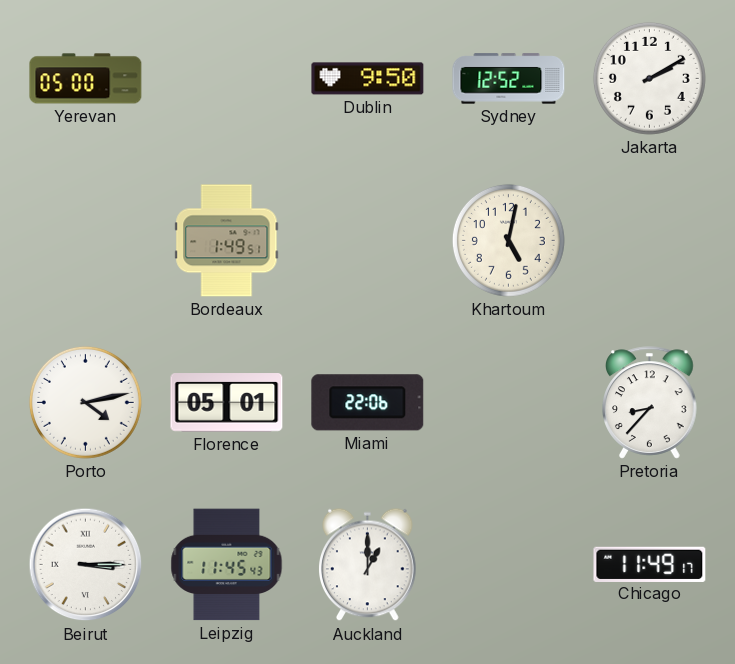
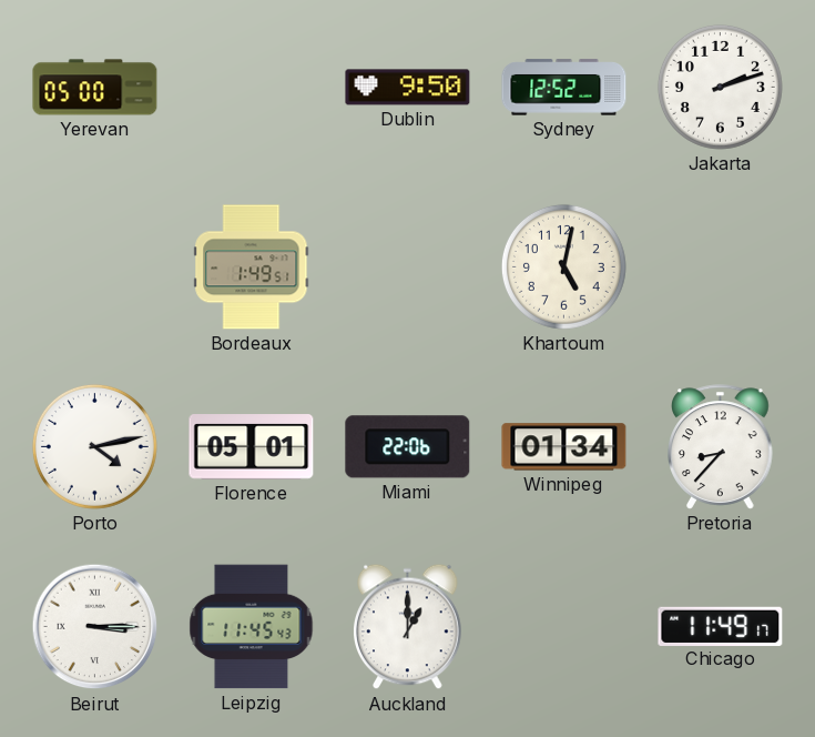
Jakarta: 2:10 -> 2:12
Winnipeg: none -> 01:34
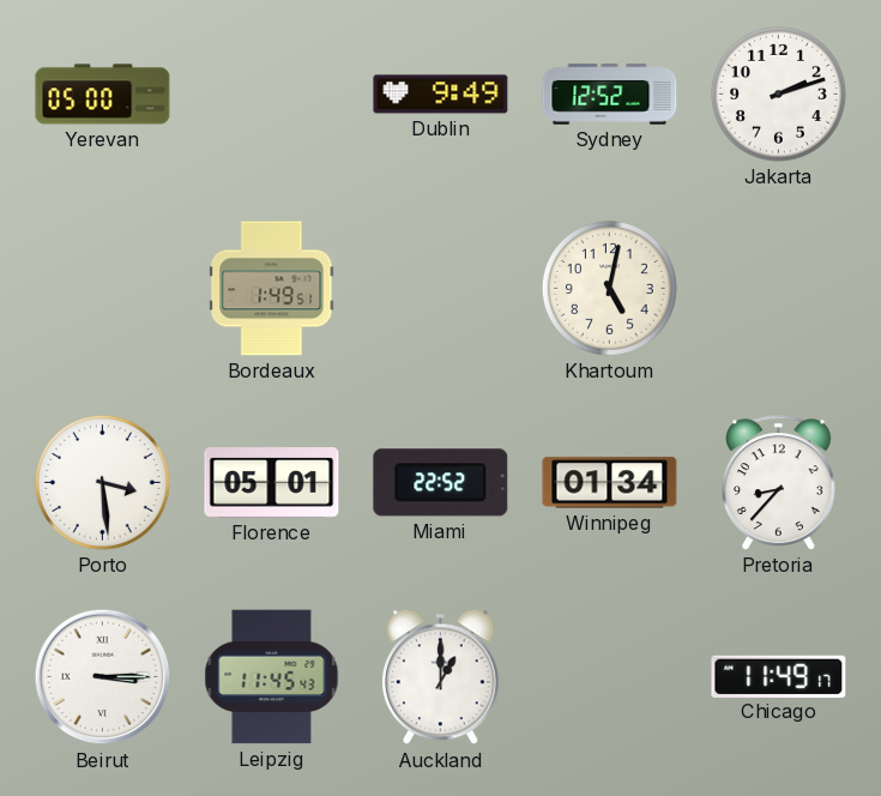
Dublin: 9:50 -> 9:49
Porto: 4:13 -> 3:29
Miami: 22:06 -> 22:52
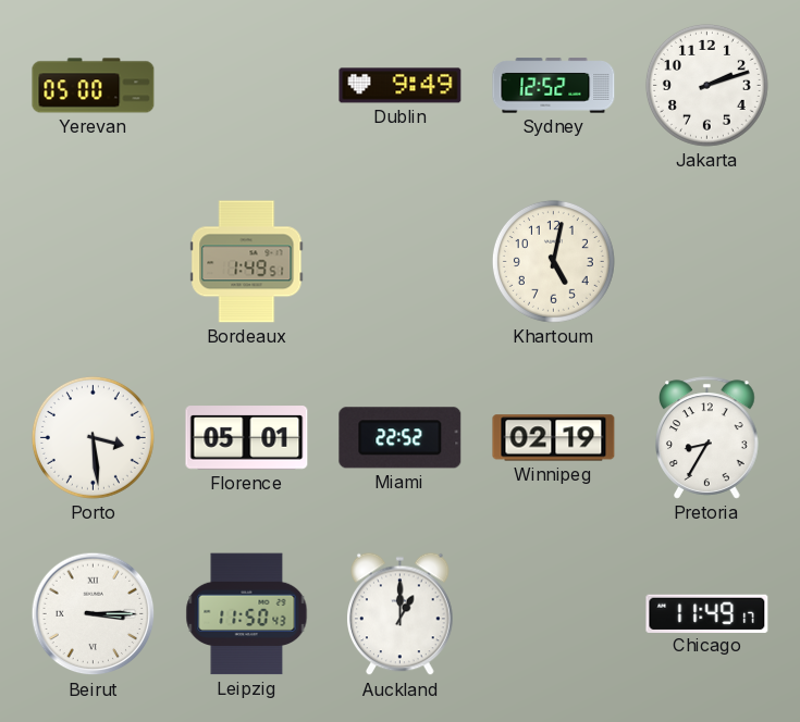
Winnipeg: 01:34 -> 02:19
Pretoria: 8:37 -> 8:35
Leipzig: 11:45 -> 11:50
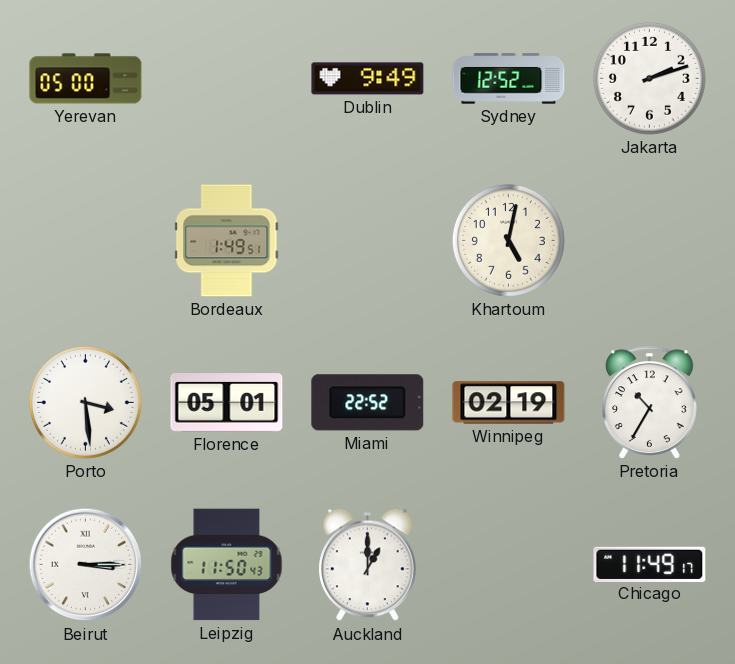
Pretoria: 8:35 -> 10:35
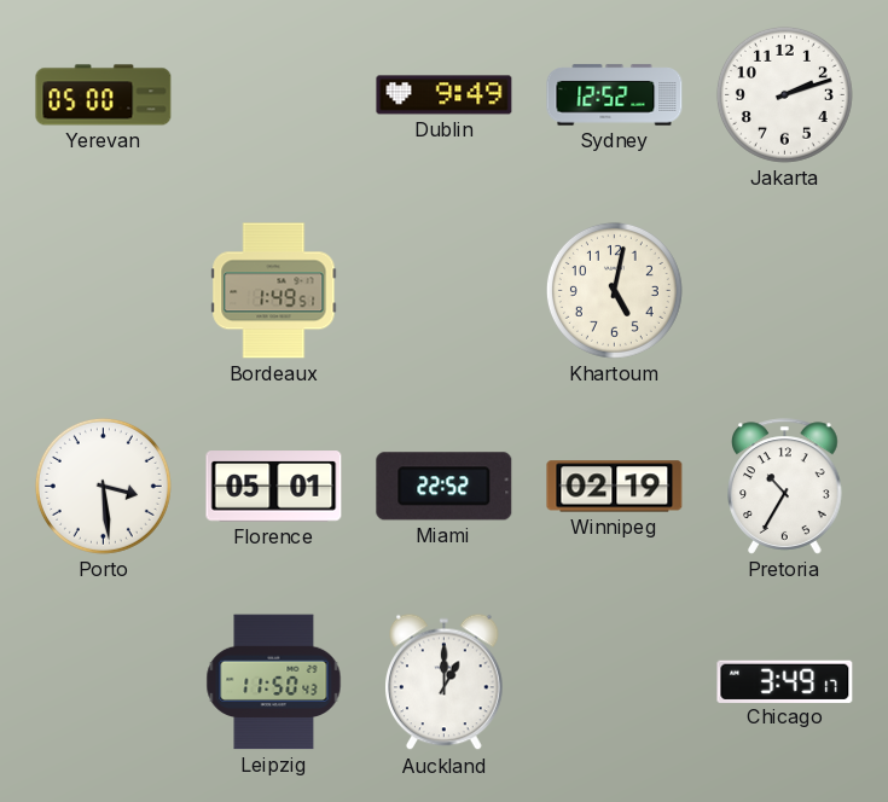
Beirut: 3:15 -> none
Chicago: 11:49 -> 3:49
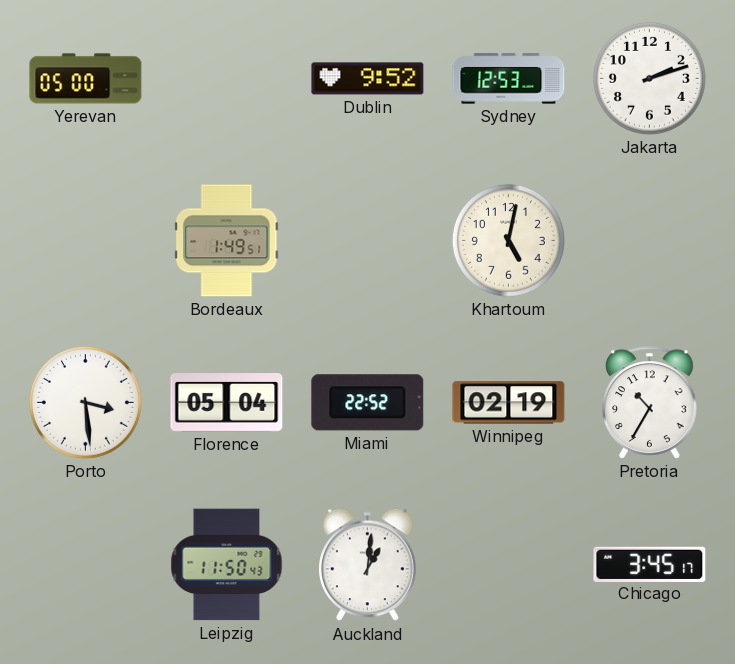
Dublin: 9:49 -> 9:52
Sydney: 12:52 -> 12:53
Florence: 05:01 -> 05:04
Auckland: 1:00 -> 1:01
Chicago: 3:49 -> 3:45
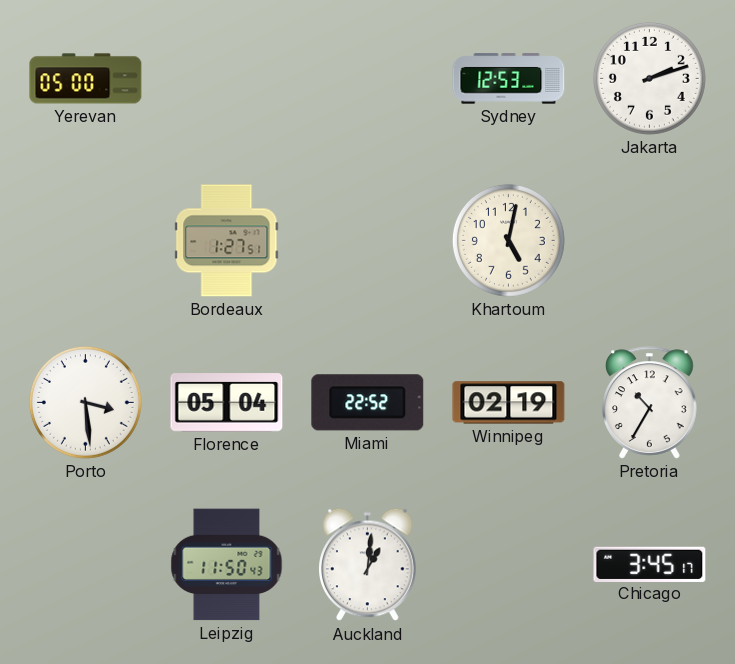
Dublin: 9:52 -> none
Bordeaux: 1:49 -> 1:27
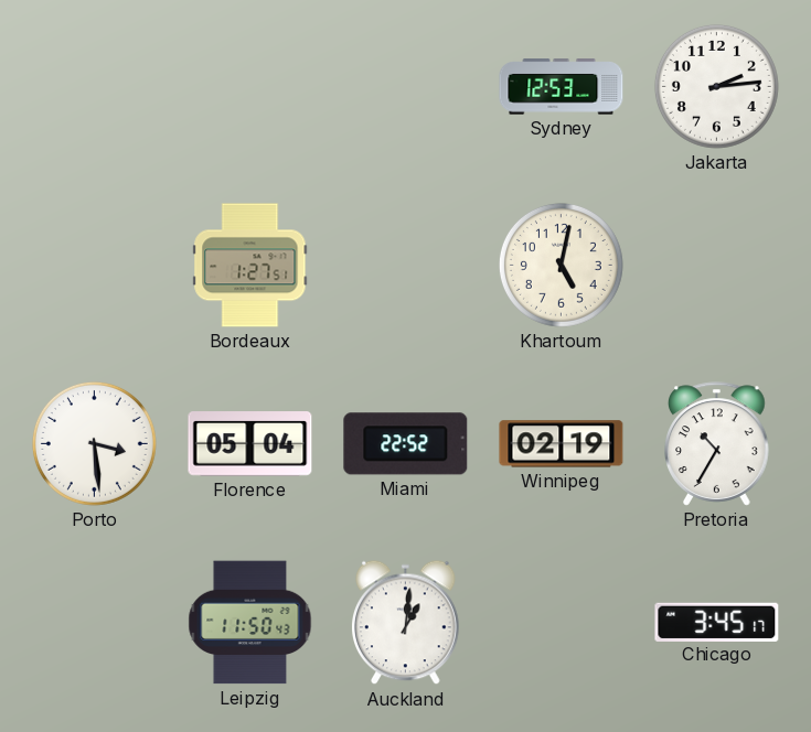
Yerevan: 05:00 -> none
Jakarta: 2:12 -> 2:14
